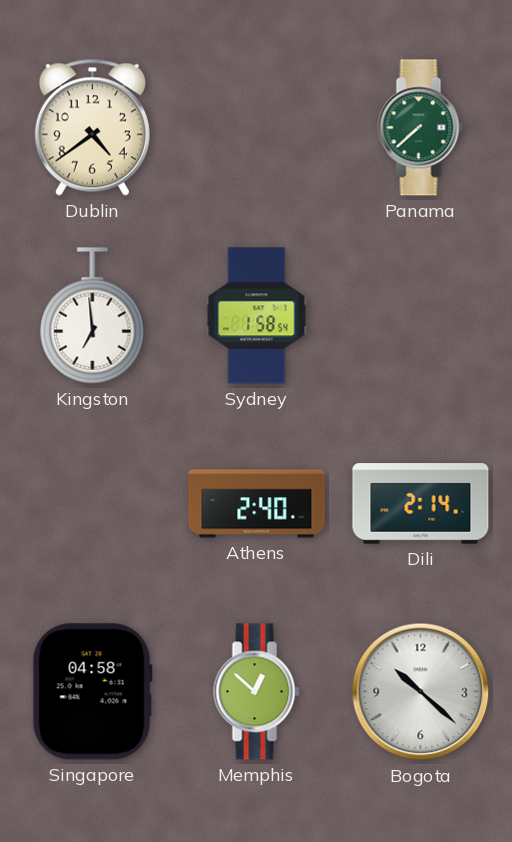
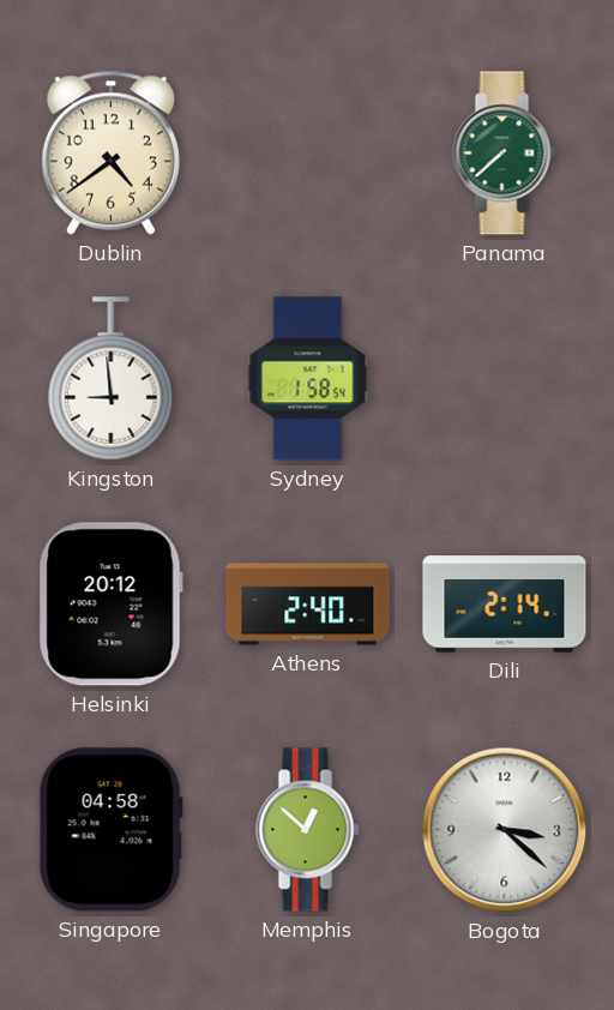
Kingston: 6:59 -> 8:59
Helsinki: none -> 20:12
Bogota: 10:22 -> 3:22
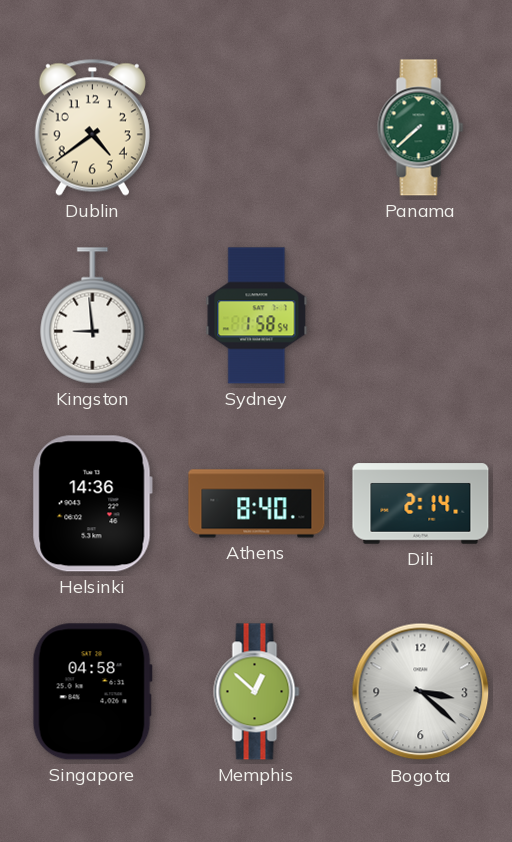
Helsinki: 20:12 -> 14:36
Athens: 2:40 -> 8:40
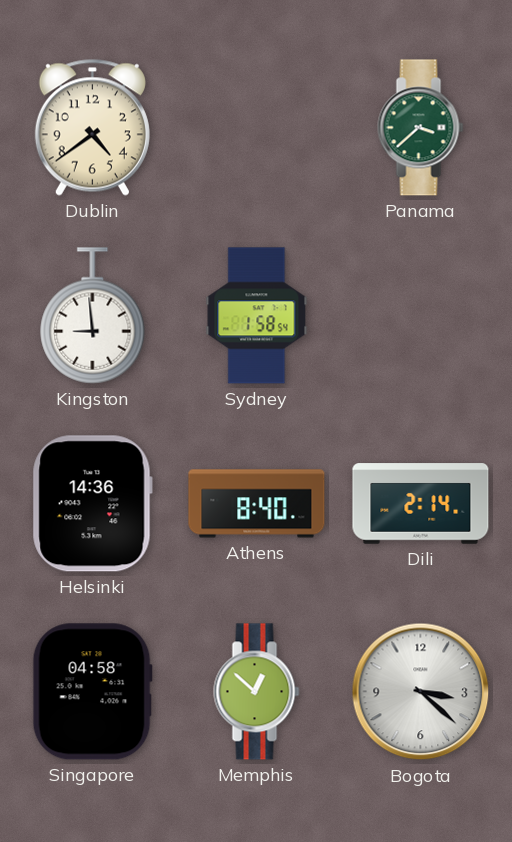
Panama: 7:38 -> 3:38
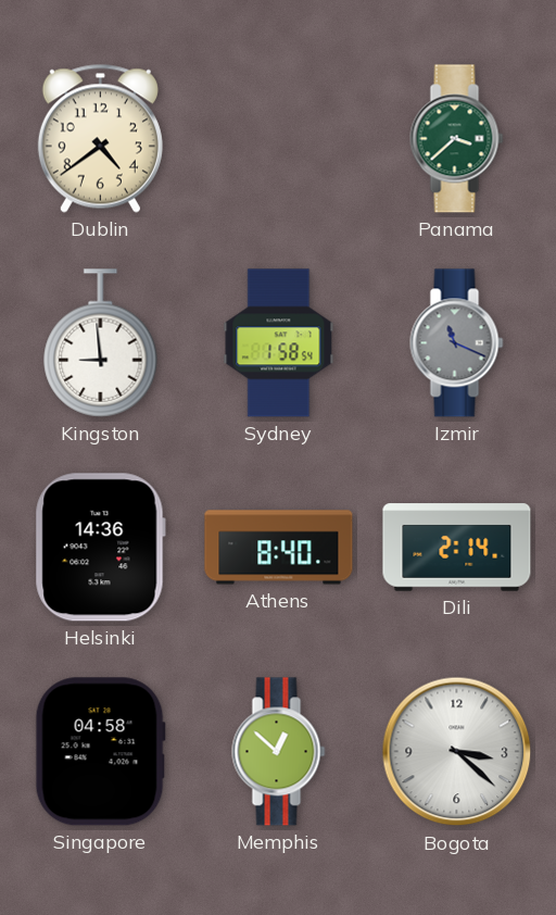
Izmir: none -> 11:19
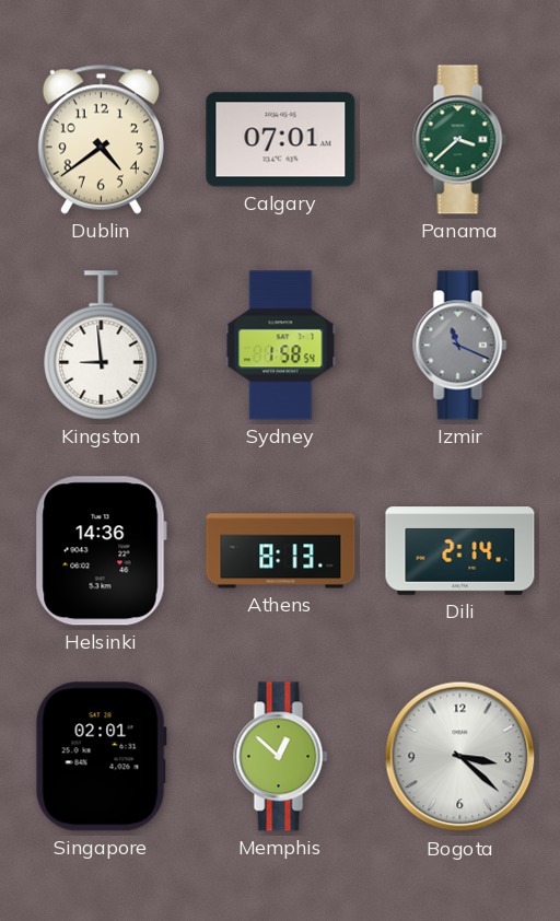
Calgary: none -> 07:01
Athens: 8:40 -> 8:13
Singapore: 04:58 -> 02:01
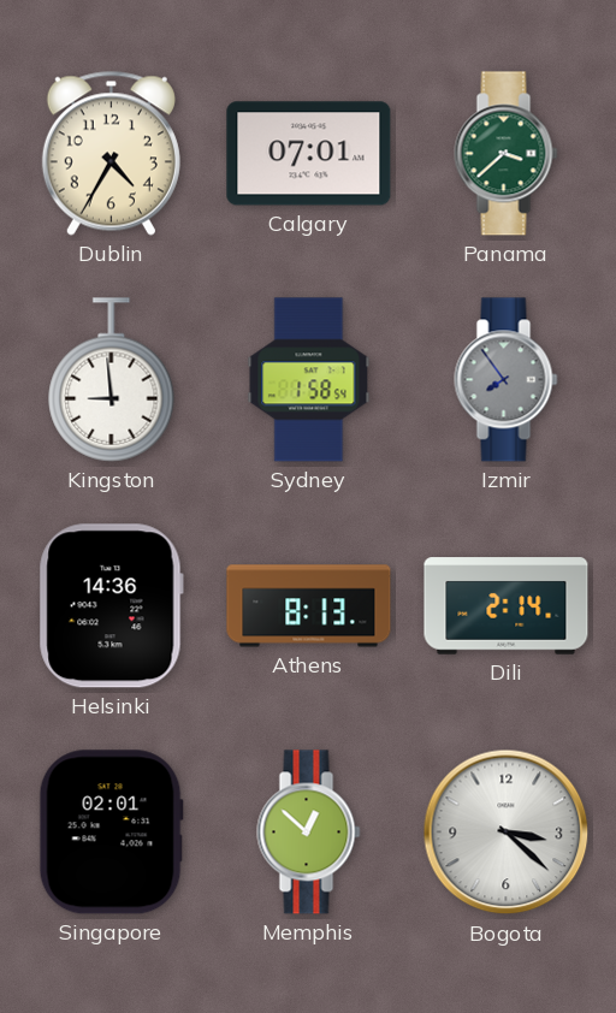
Dublin: 4:39 -> 4:35
Izmir: 11:19 -> 7:54
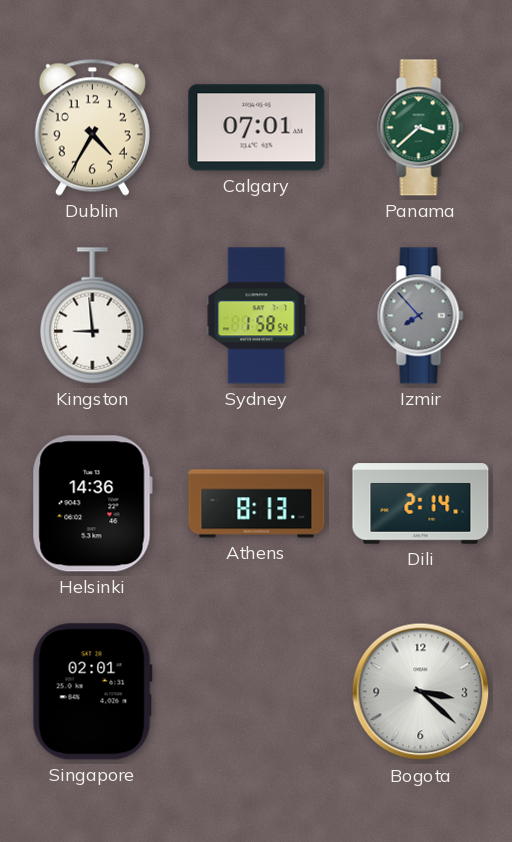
Izmir: 7:54 -> 7:53
Memphis: 12:52 -> none
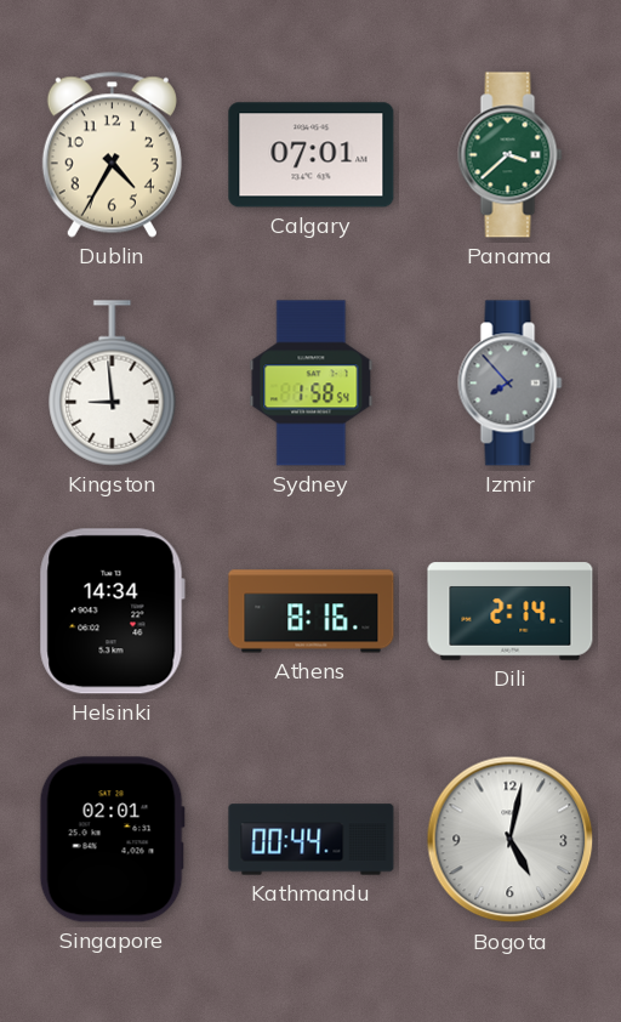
Helsinki: 14:36 -> 14:34
Athens: 8:13 -> 8:16
Kathmandu: none -> 00:44
Bogota: 3:22 -> 5:02
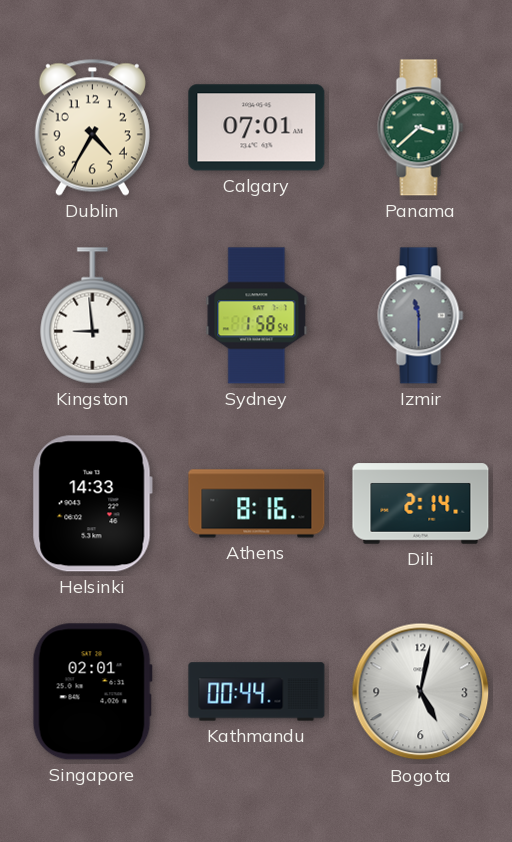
Izmir: 7:53 -> 11:30
Helsinki: 14:34 -> 14:33
